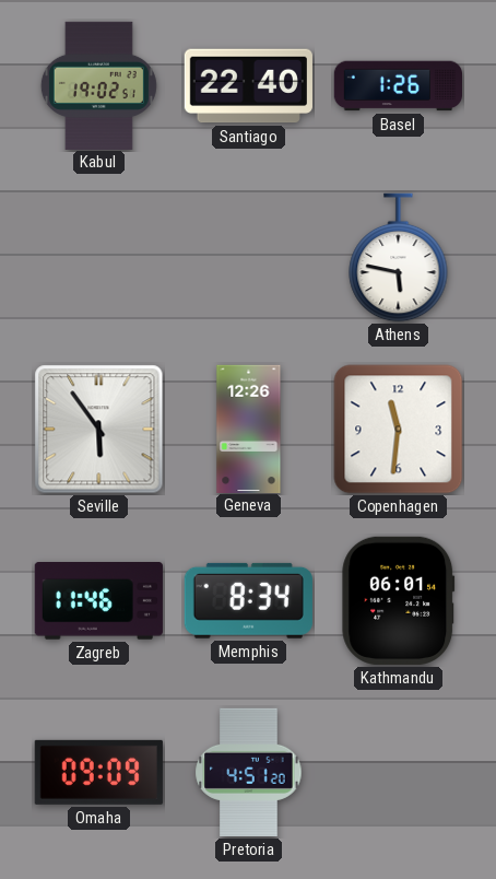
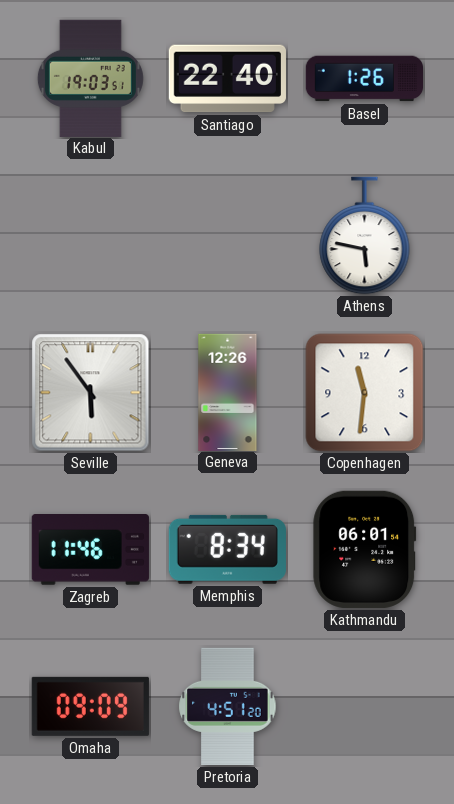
Kabul: 19:02 -> 19:03
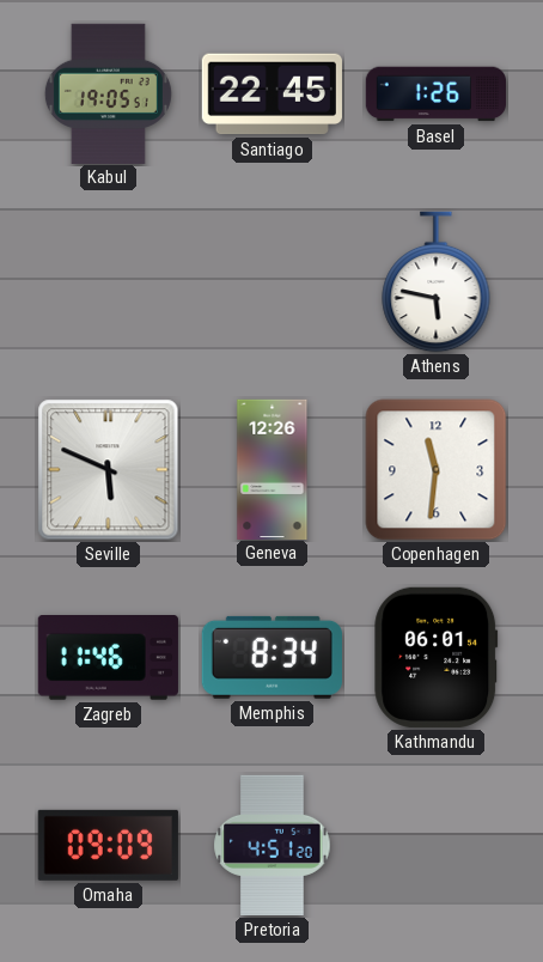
Kabul: 19:03 -> 19:05
Santiago: 22:40 -> 22:45
Seville: 5:54 -> 5:49
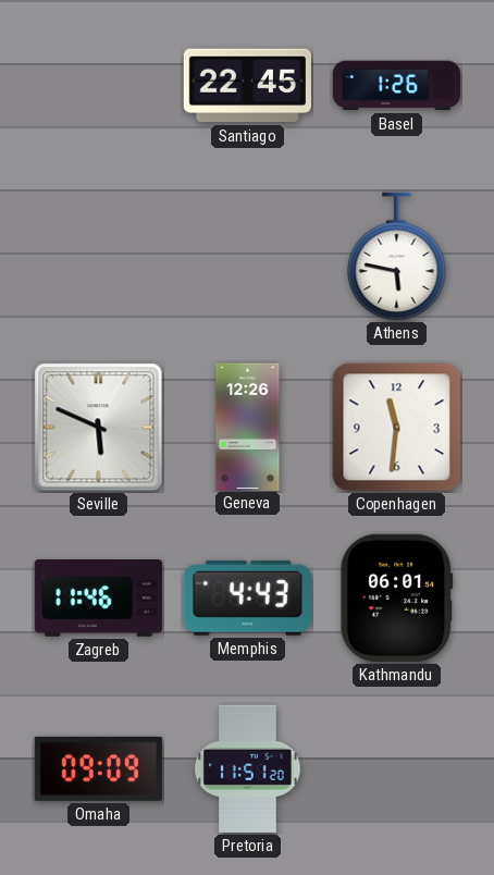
Kabul: 19:05 -> none
Memphis: 8:34 -> 4:43
Pretoria: 4:51 -> 11:51
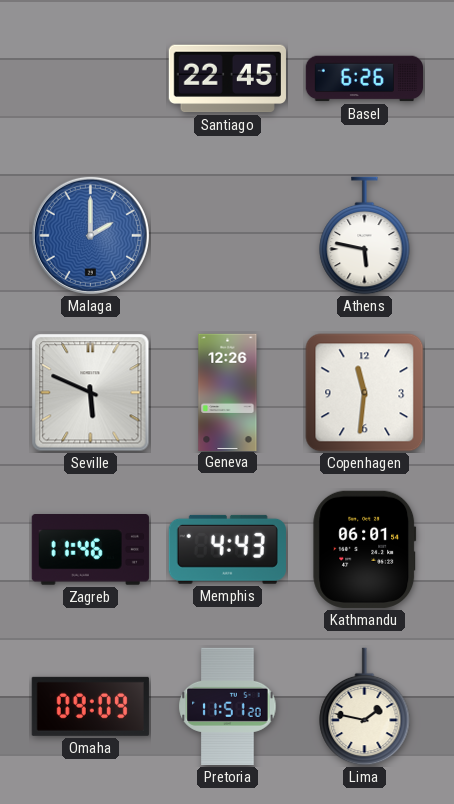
Basel: 1:26 -> 6:26
Malaga: none -> 2:00
Lima: none -> 1:47
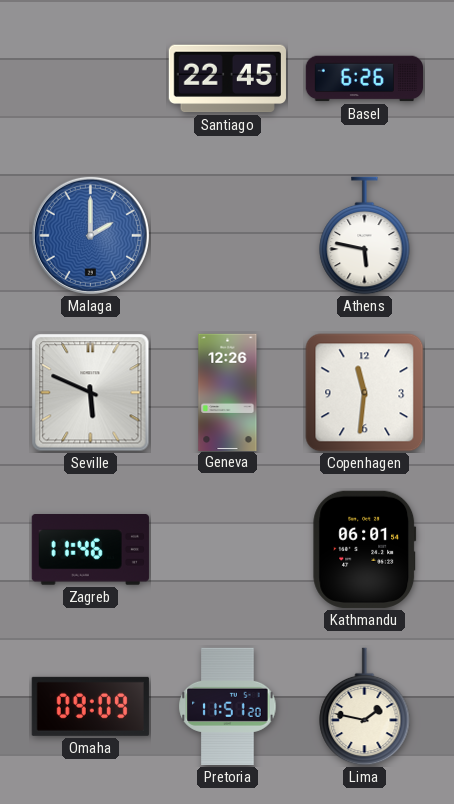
Memphis: 4:43 -> none
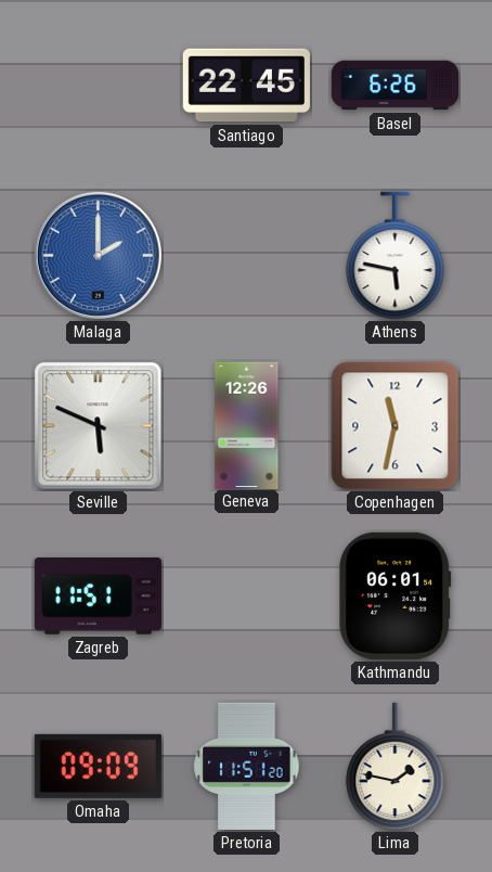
Copenhagen: 11:31 -> 11:32
Zagreb: 11:46 -> 11:51
